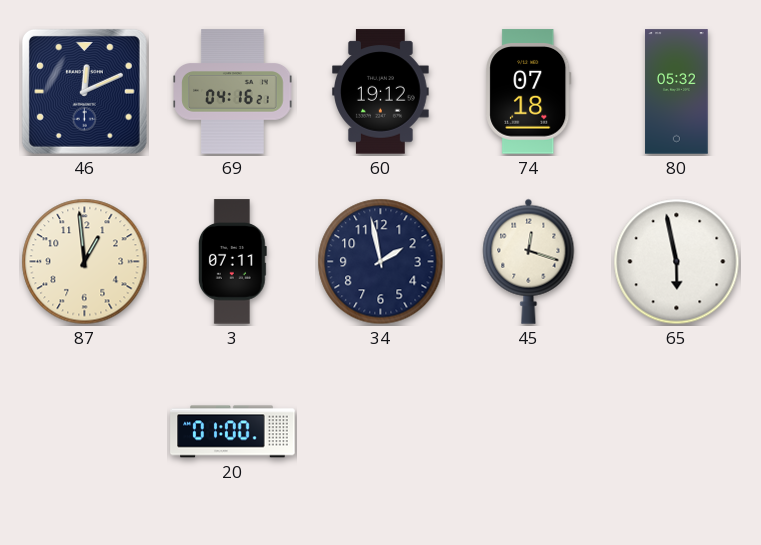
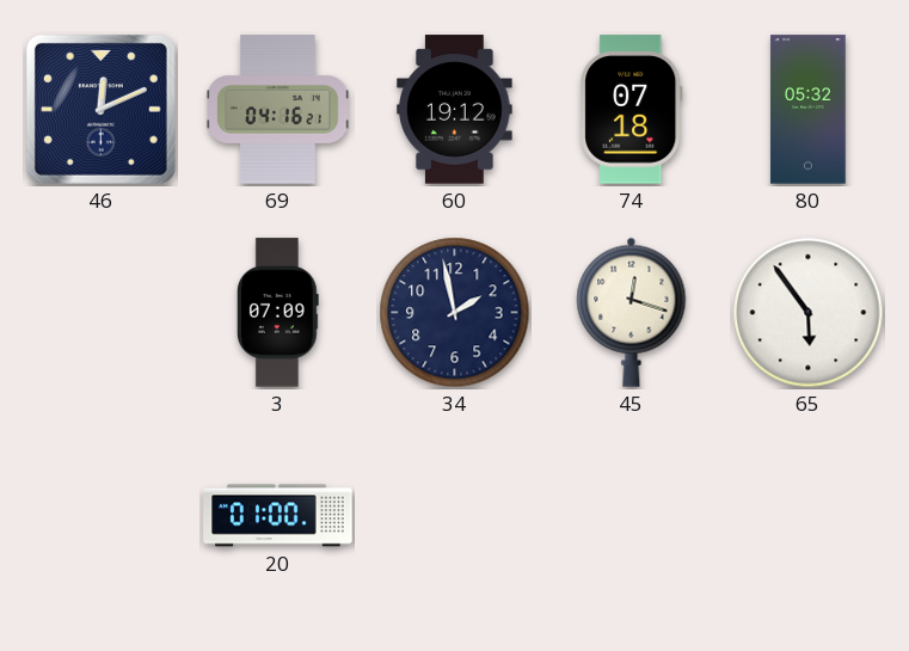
87: 12:59 -> none
3: 07:11 -> 07:09
65: 5:58 -> 5:54
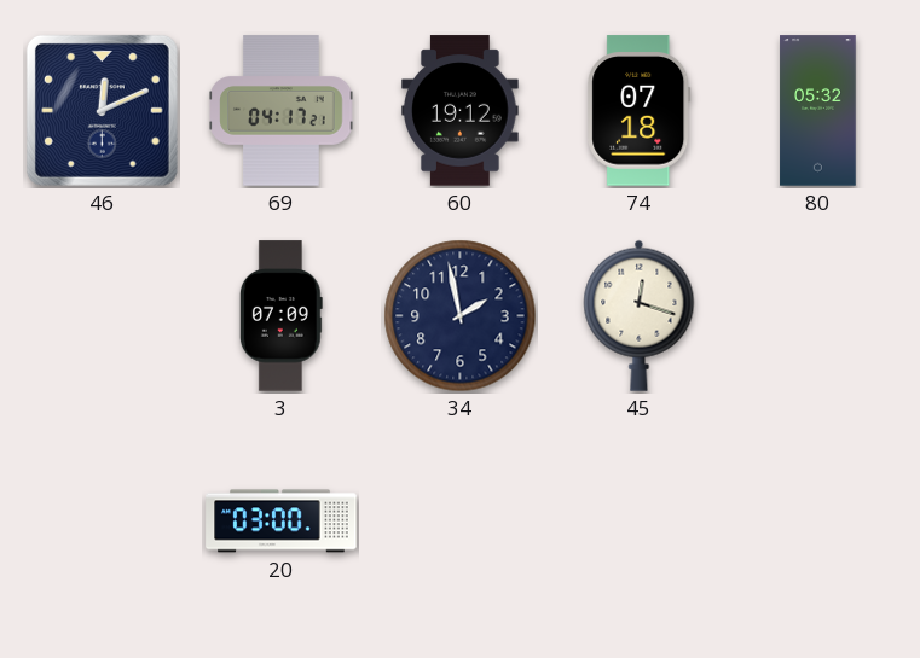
69: 04:16 -> 04:17
65: 5:54 -> none
20: 01:00 -> 03:00
